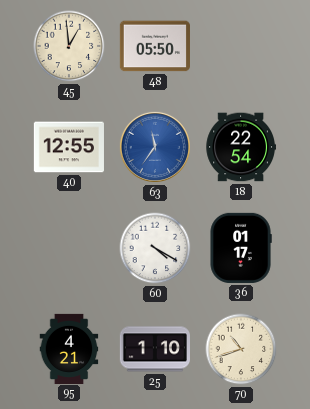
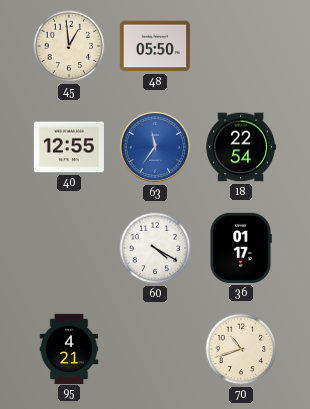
25: 1:10 -> none
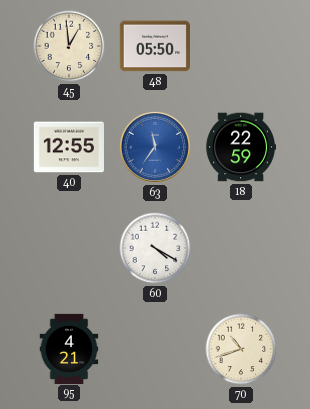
18: 22:54 -> 22:59
36: 01:17 -> none
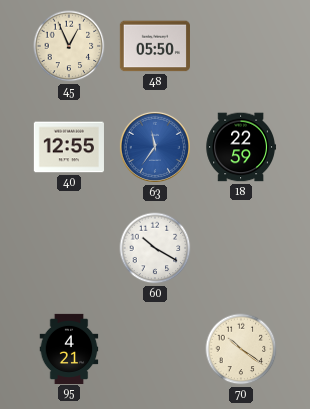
45: 12:59 -> 12:56
60: 4:20 -> 10:20
70: 10:42 -> 10:21
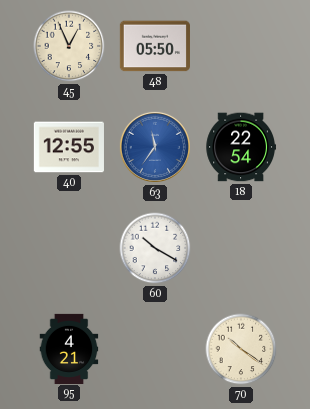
18: 22:59 -> 22:54
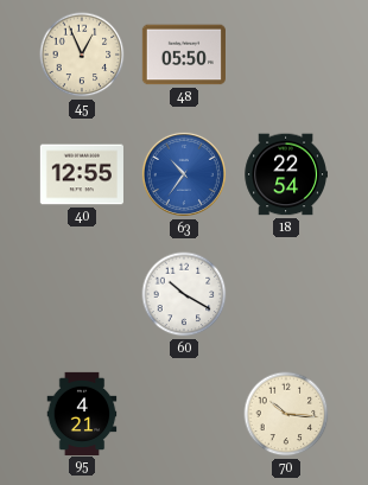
63: 11:36 -> 10:36
70: 10:21 -> 10:16
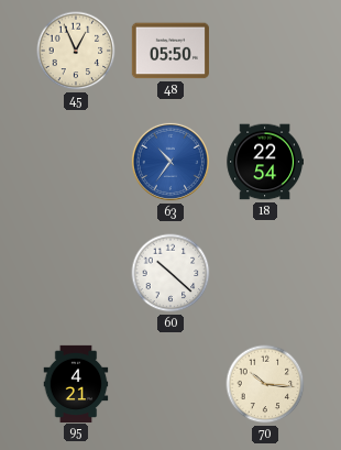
40: 12:55 -> none
60: 10:20 -> 10:22
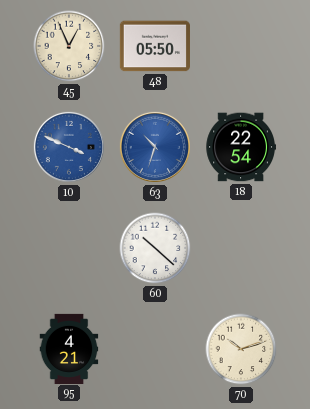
10: none -> 3:49
63: 10:36 -> 10:33
70: 10:16 -> 10:12
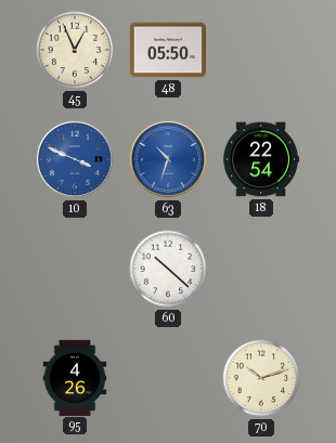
95: 4:21 -> 4:26
